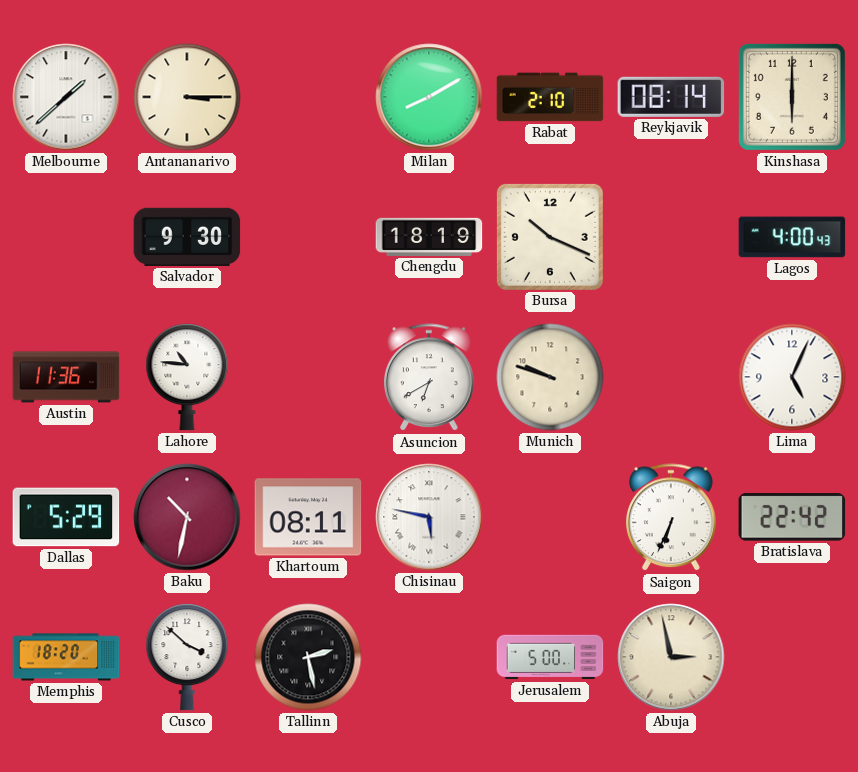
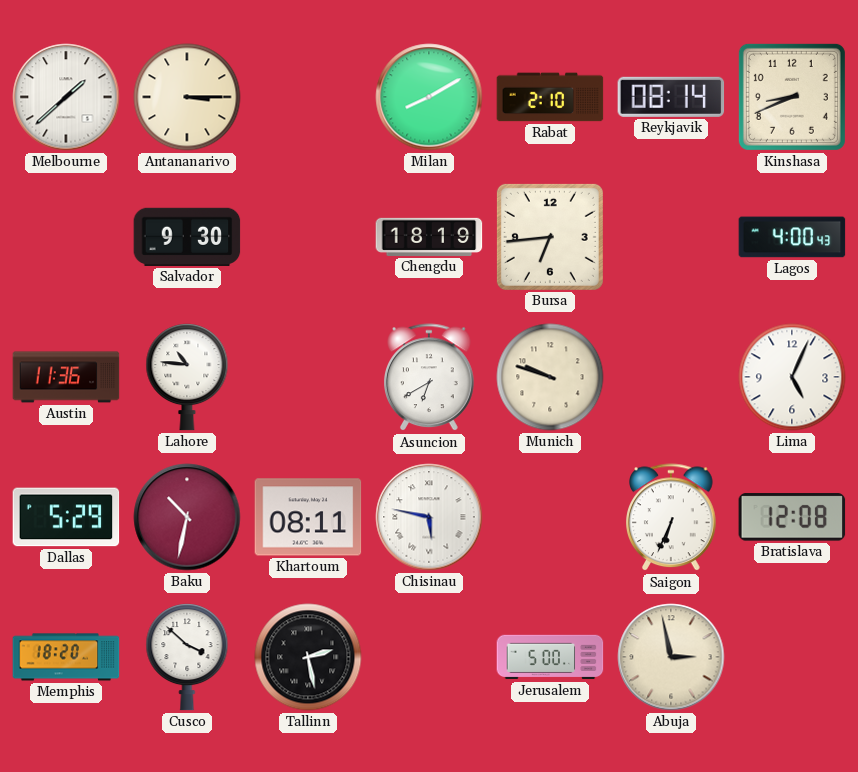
Kinshasa: 6:00 -> 8:41
Bursa: 10:19 -> 6:44
Bratislava: 22:42 -> 12:08
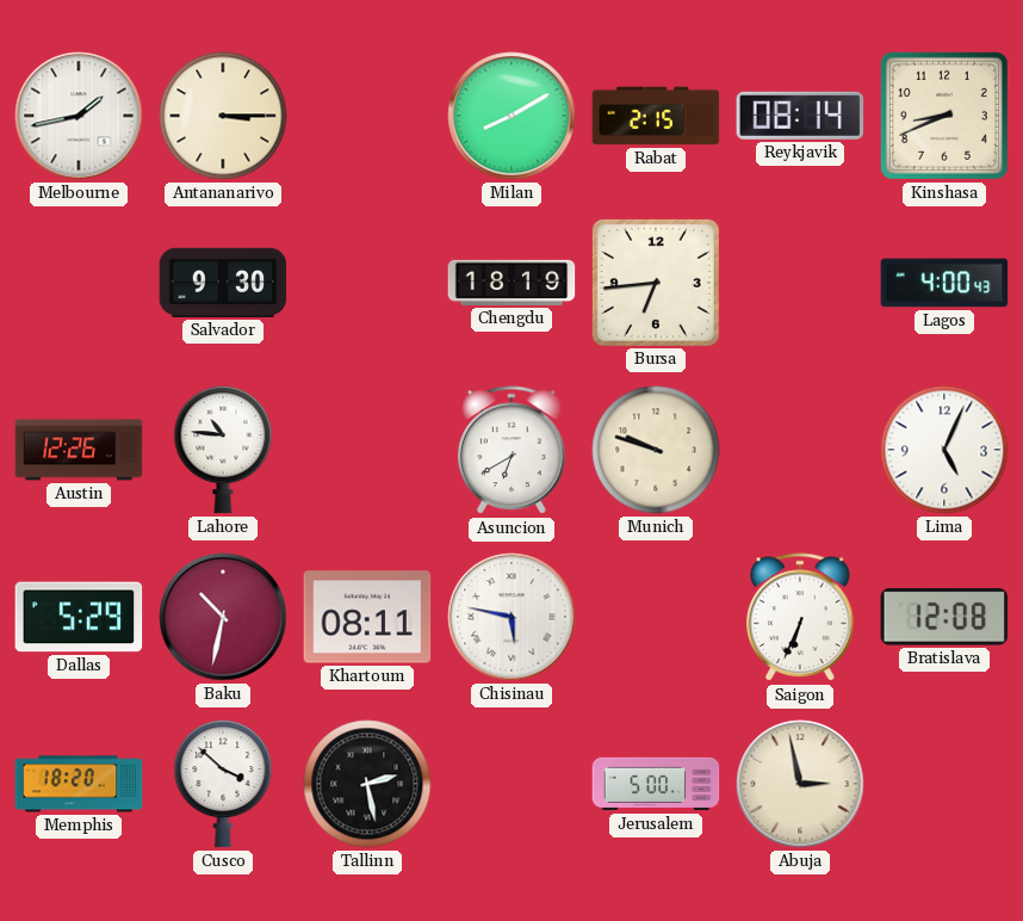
Melbourne: 1:38 -> 1:43
Rabat: 2:10 -> 2:15
Austin: 11:36 -> 12:26
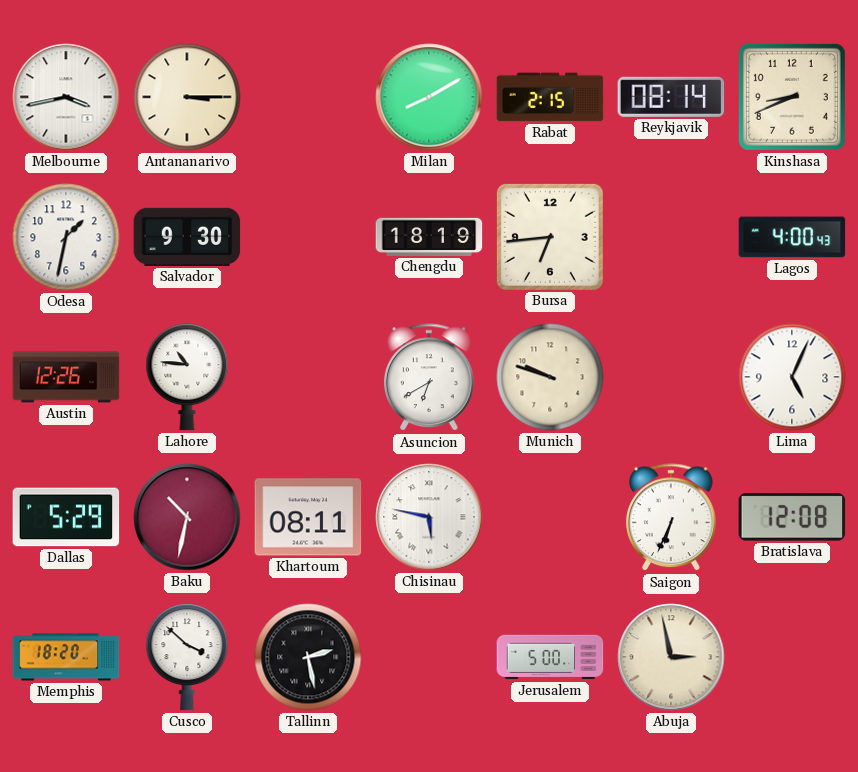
Melbourne: 1:43 -> 3:43
Odesa: none -> 1:32
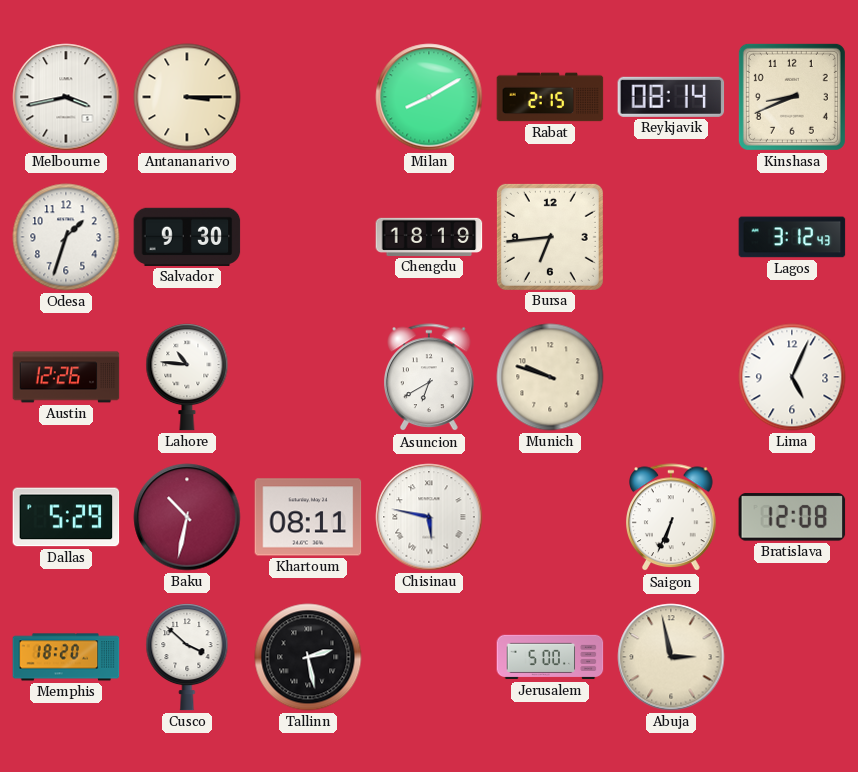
Odesa: 1:32 -> 1:33
Lagos: 4:00 -> 3:12
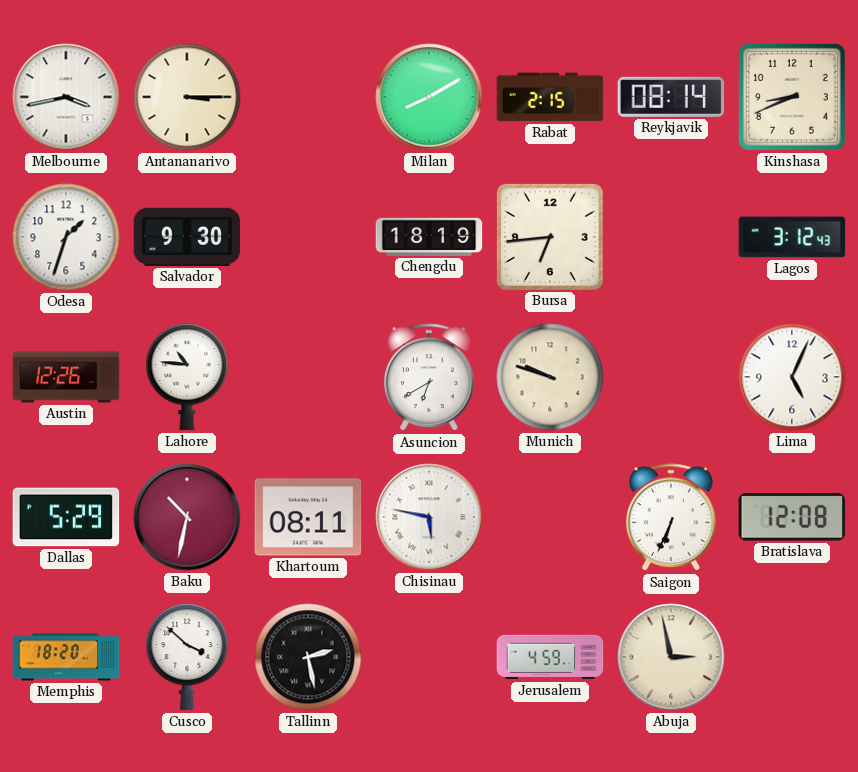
Jerusalem: 5:00 -> 4:59
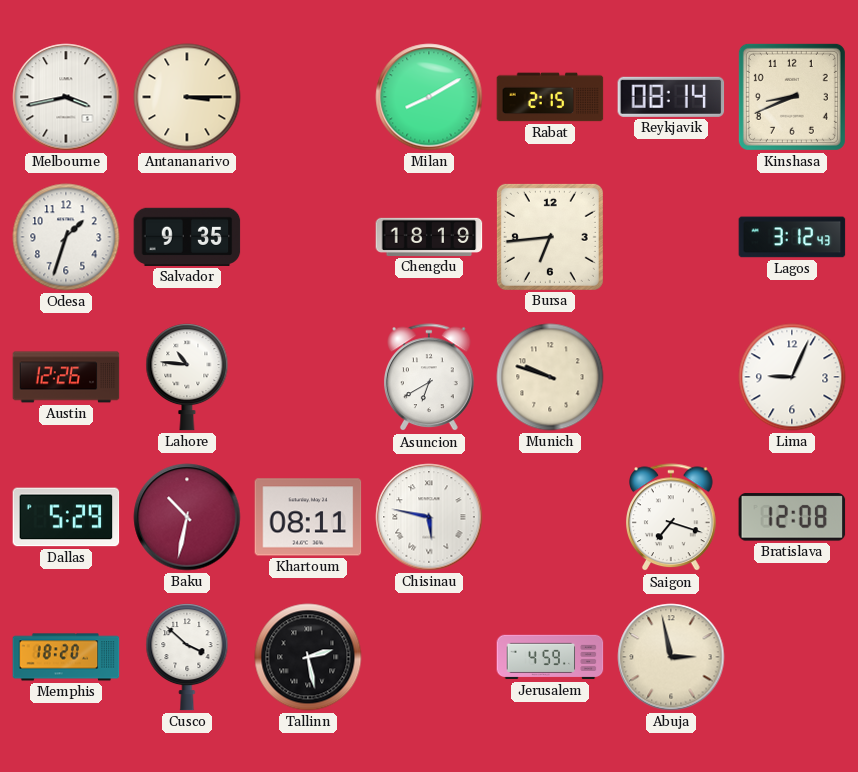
Salvador: 9:30 -> 9:35
Lima: 5:04 -> 9:04
Saigon: 6:34 -> 7:18
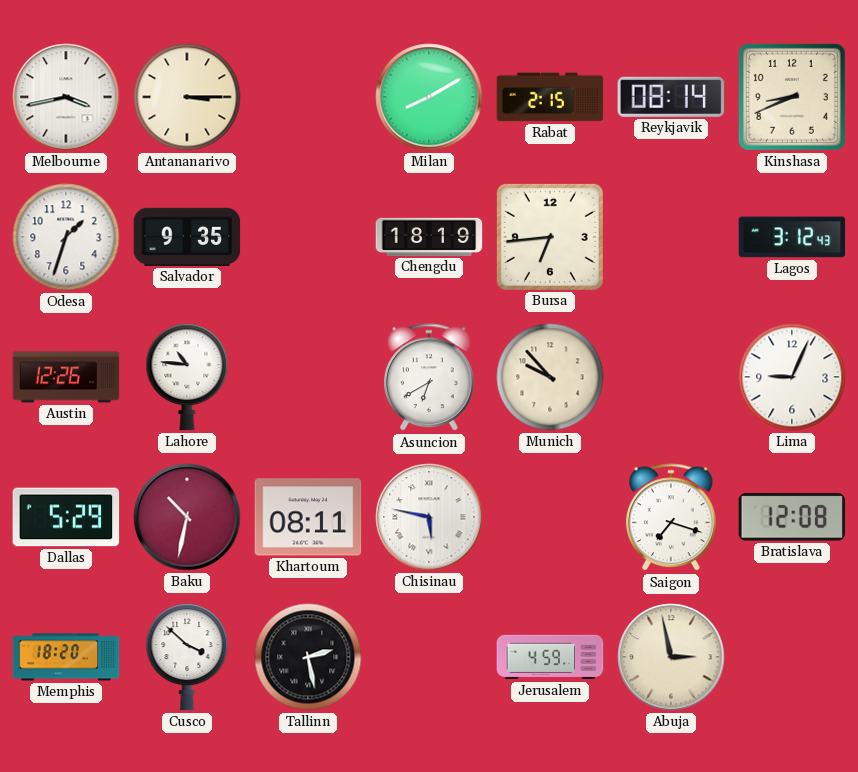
Munich: 9:48 -> 9:53
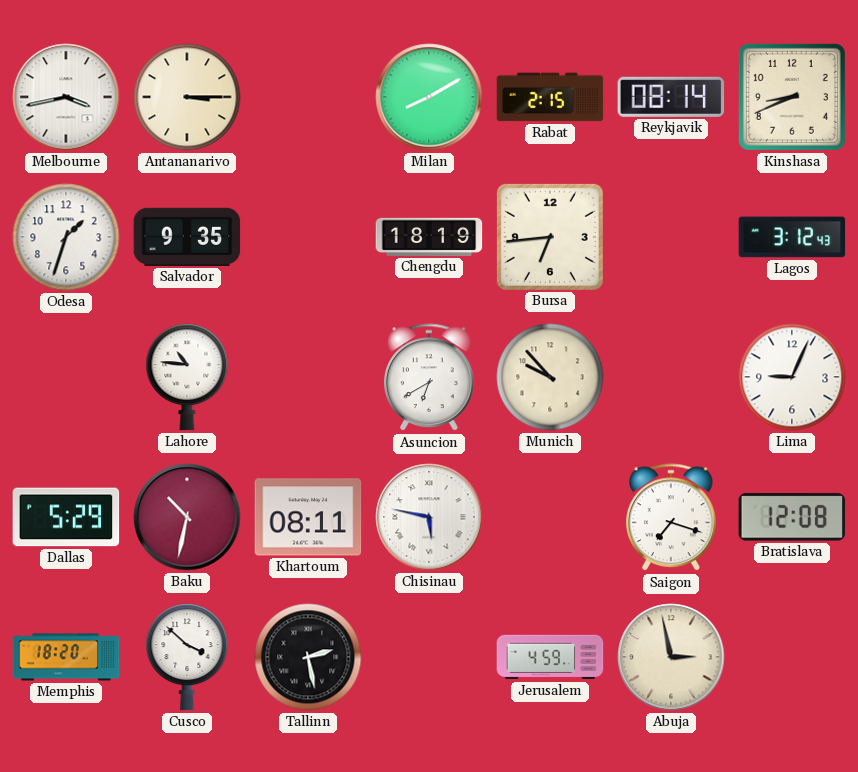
Austin: 12:26 -> none
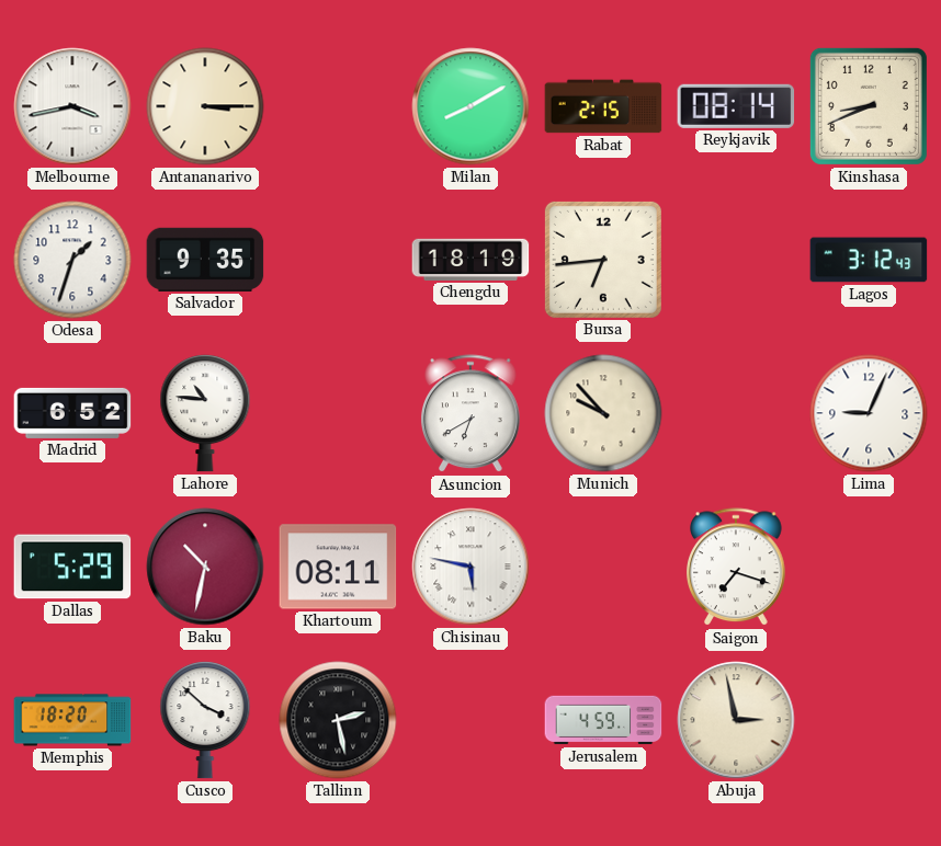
Madrid: none -> 6:52
Bratislava: 12:08 -> none
